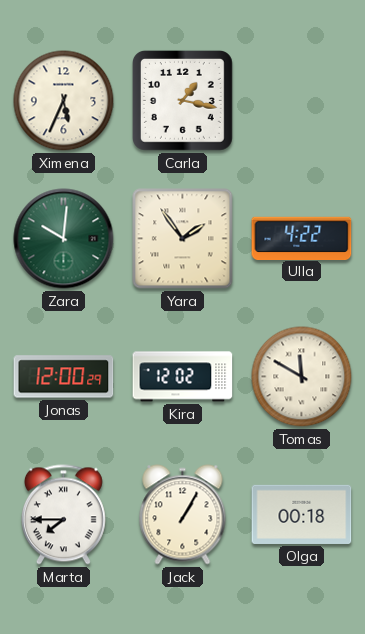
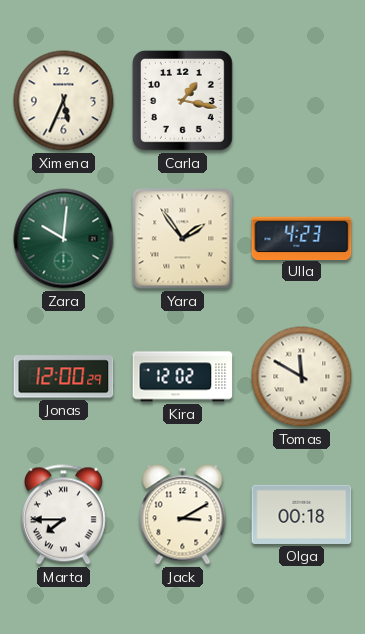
Ulla: 4:22 -> 4:23
Jack: 1:05 -> 3:10
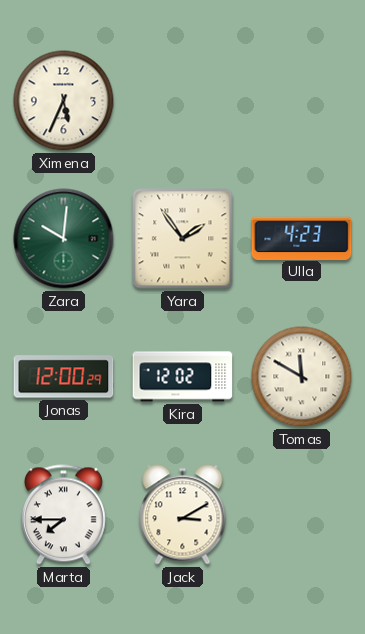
Carla: 1:17 -> none
Olga: 00:18 -> none
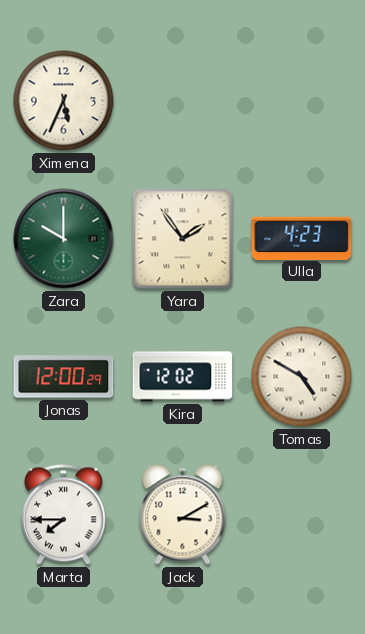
Zara: 10:01 -> 10:00
Tomas: 11:50 -> 4:50
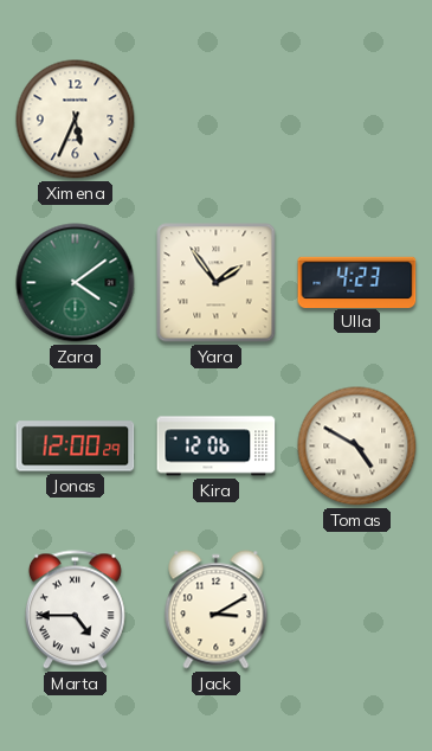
Zara: 10:00 -> 4:09
Kira: 12:02 -> 12:06
Marta: 7:45 -> 4:45
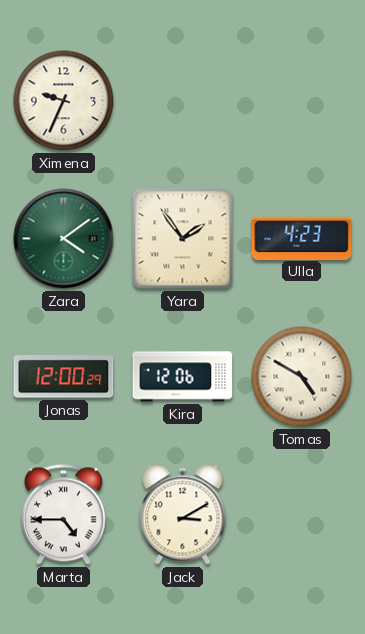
Ximena: 5:34 -> 9:34
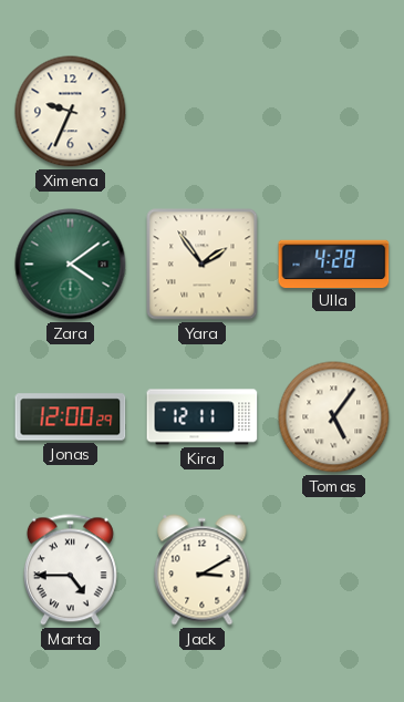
Ulla: 4:23 -> 4:28
Kira: 12:06 -> 12:11
Tomas: 4:50 -> 5:06
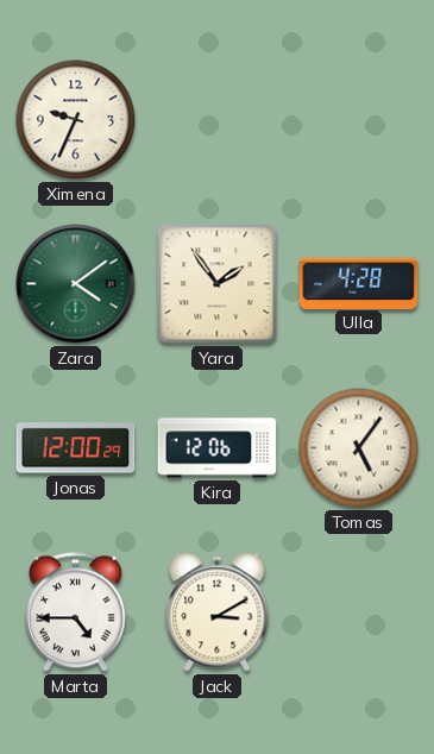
Kira: 12:11 -> 12:06
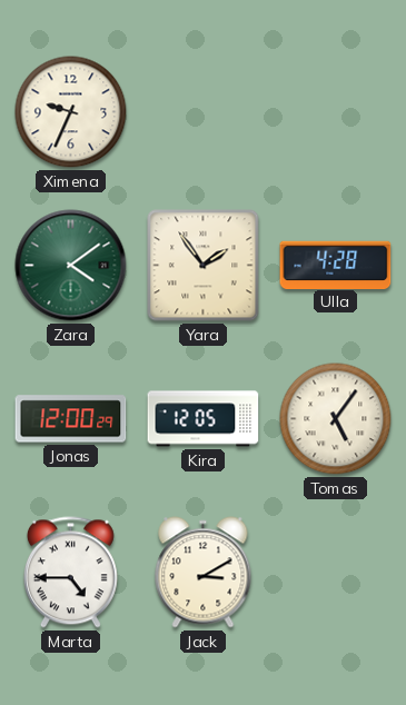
Kira: 12:06 -> 12:05
